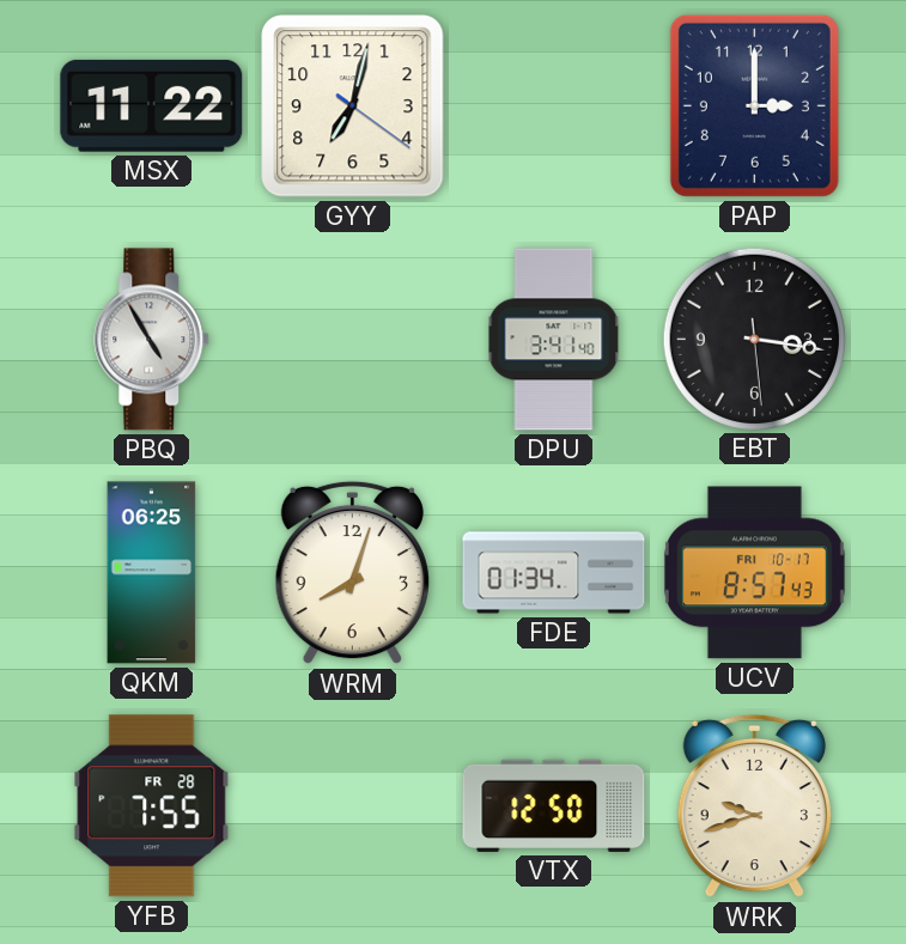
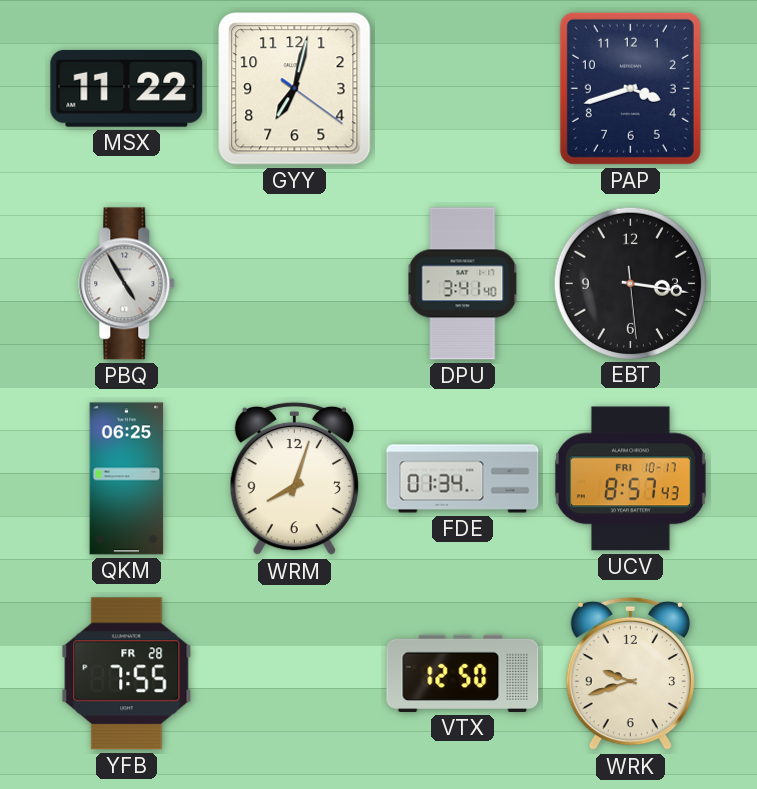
PAP: 3:00 -> 3:42
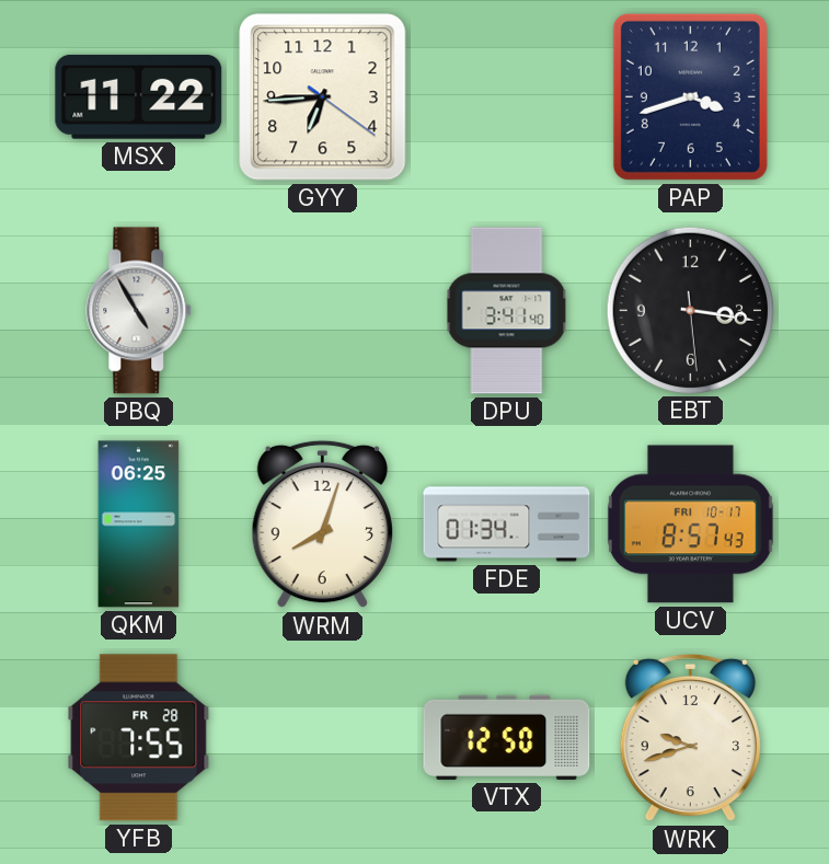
GYY: 7:02 -> 6:44
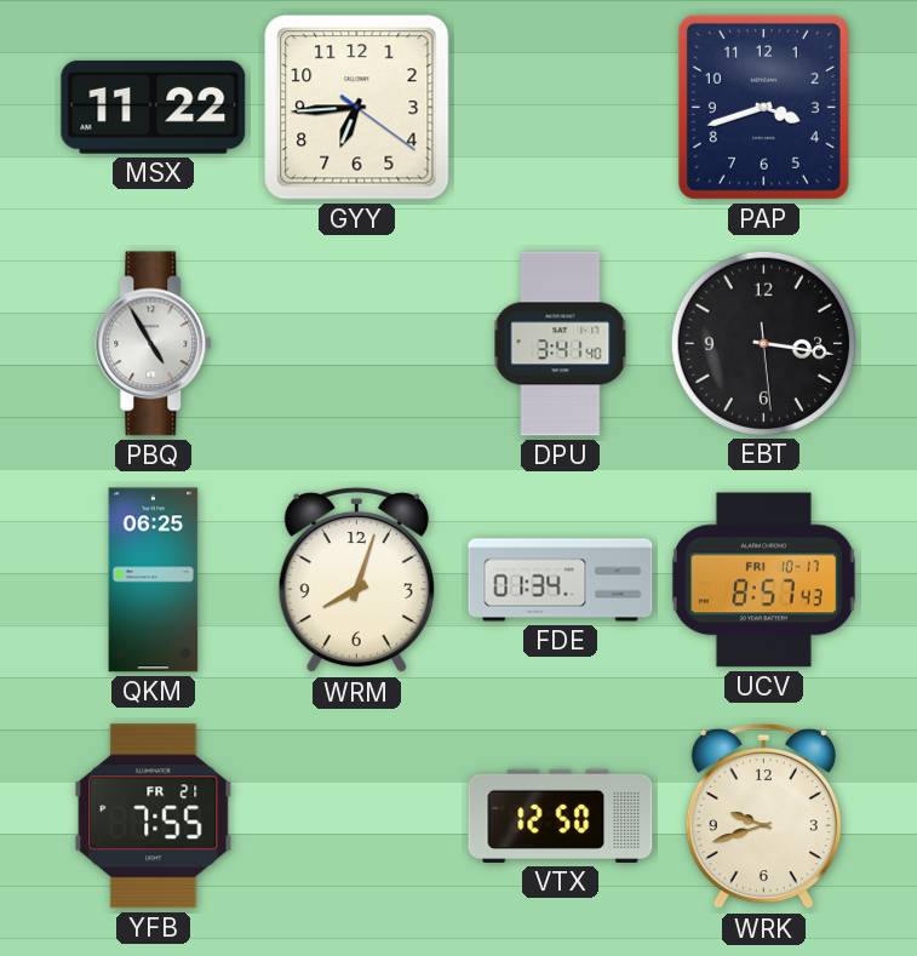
YFB date: FR 28 -> FR 21
